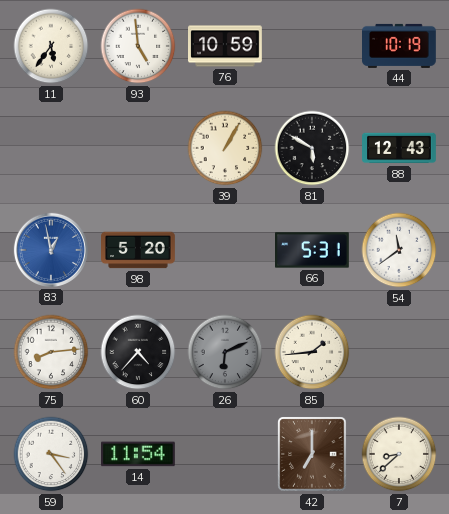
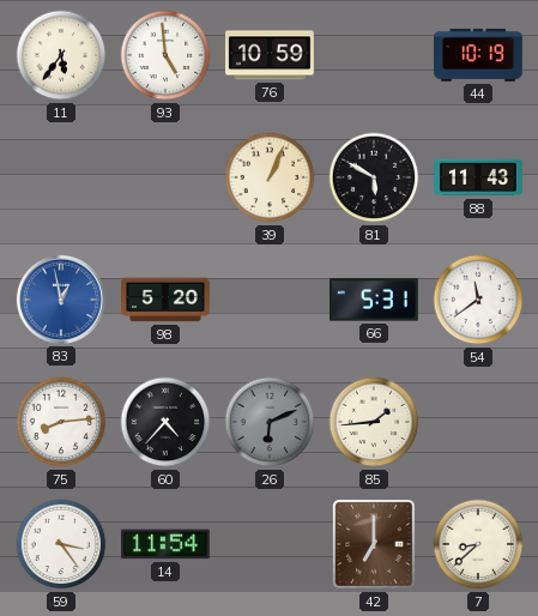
39: 1:05 -> 1:04
88: 12:43 -> 11:43
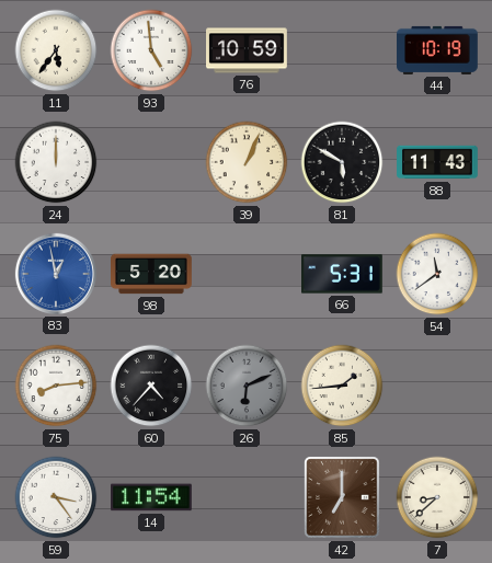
24: none -> 12:00
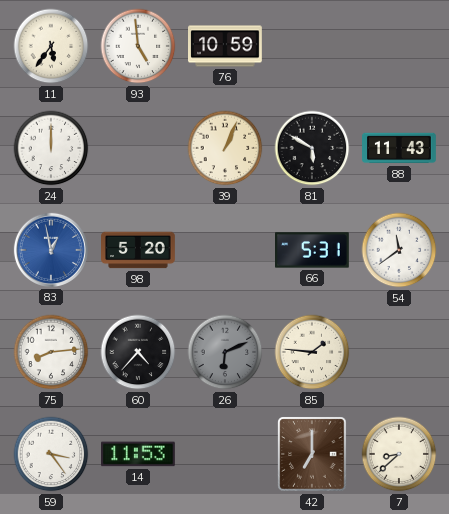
44: 10:19 -> none
85: 1:44 -> 1:46
14: 11:54 -> 11:53
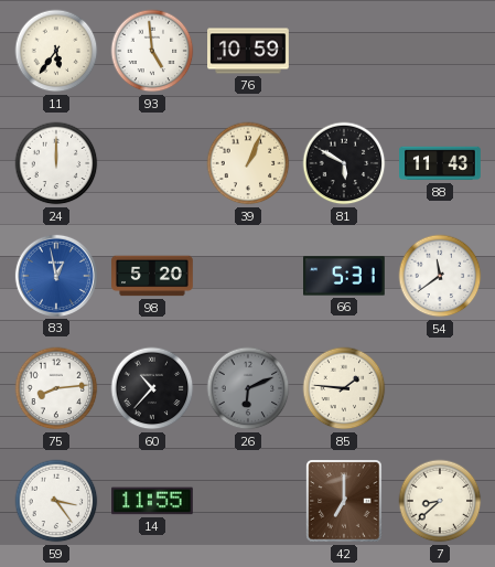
60: 4:37 -> 10:37
14: 11:53 -> 11:55
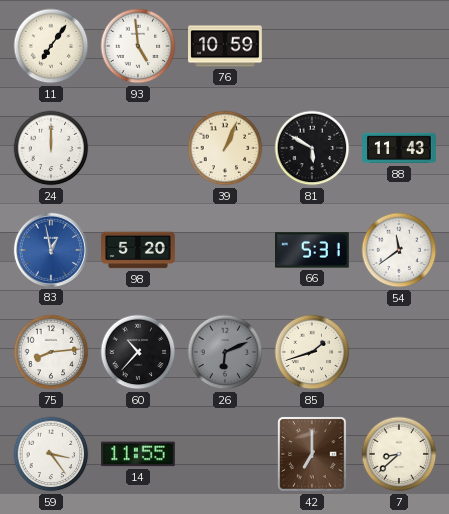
11: 5:36 -> 7:06
85: 1:46 -> 1:42
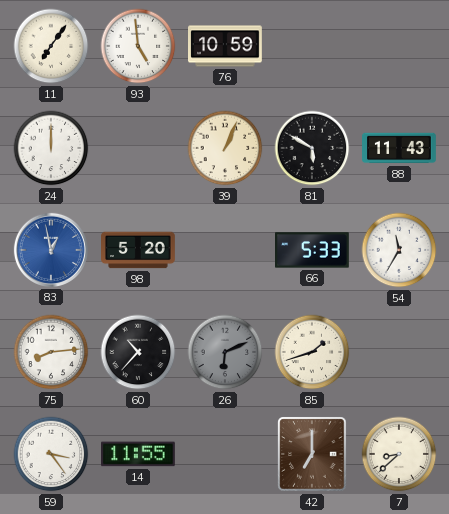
66: 5:31 -> 5:33
54: 11:39 -> 11:35
